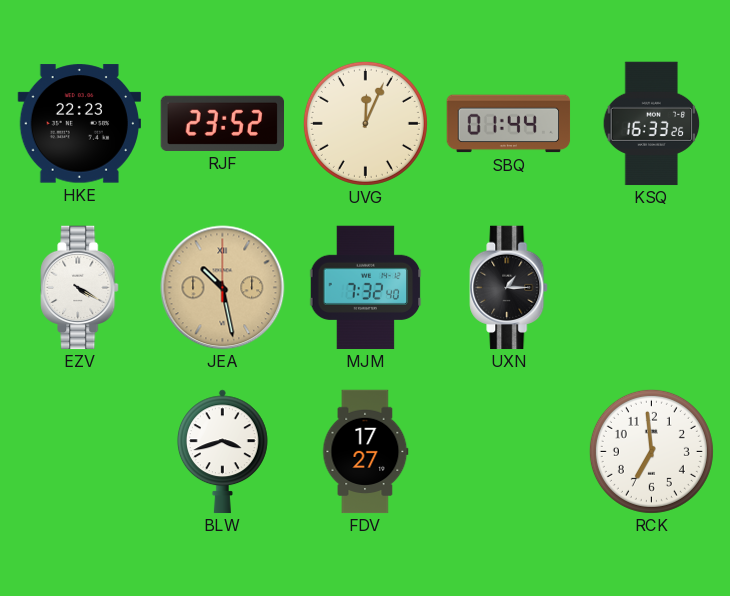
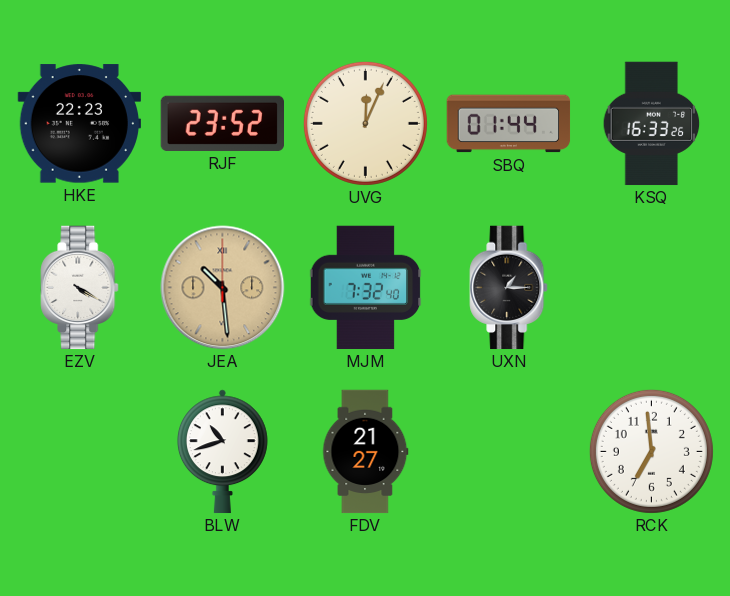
JEA: 10:28 -> 10:29
BLW: 3:42 -> 10:42
FDV: 17:27 -> 21:27
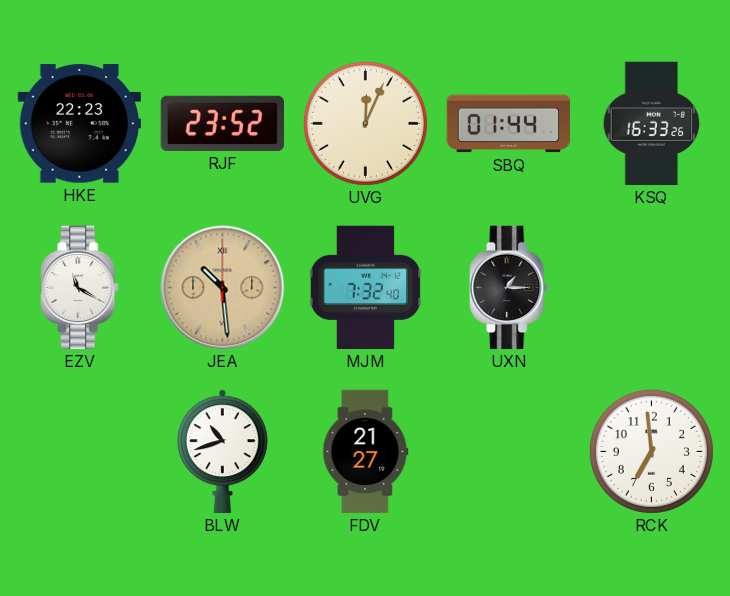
EZV: 4:20 -> 11:20
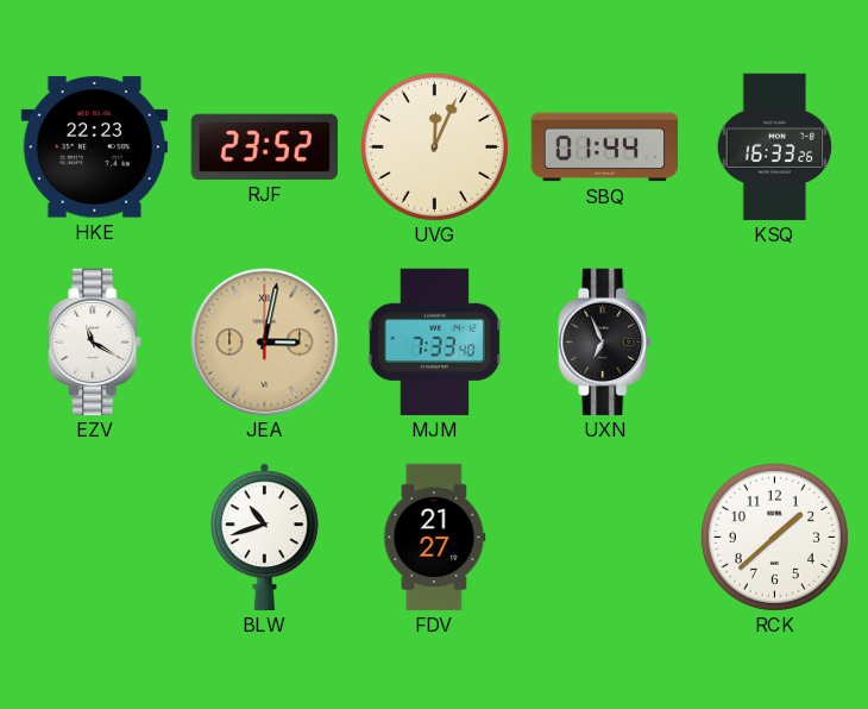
JEA: 10:29 -> 3:02
MJM: 7:32 -> 7:33
UXN: 1:15 -> 6:56
RCK: 6:59 -> 1:38
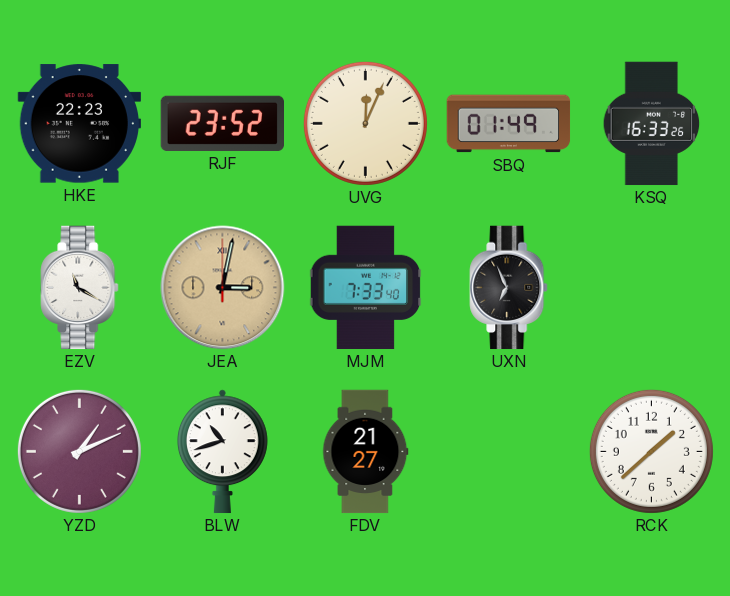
SBQ: 01:44 -> 01:49
YZD: none -> 1:11
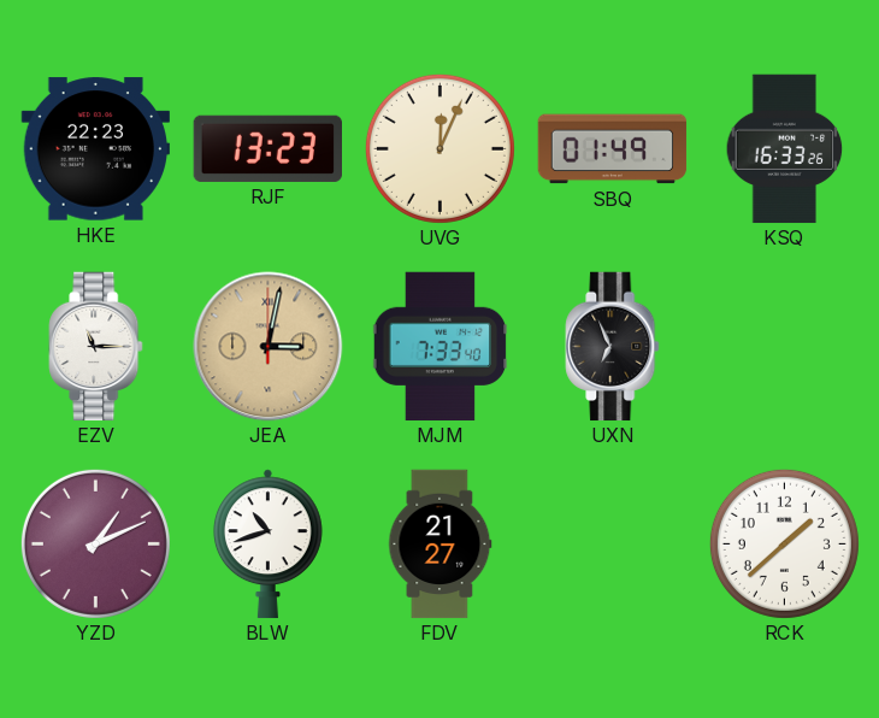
RJF: 23:52 -> 13:23
EZV: 11:20 -> 11:15
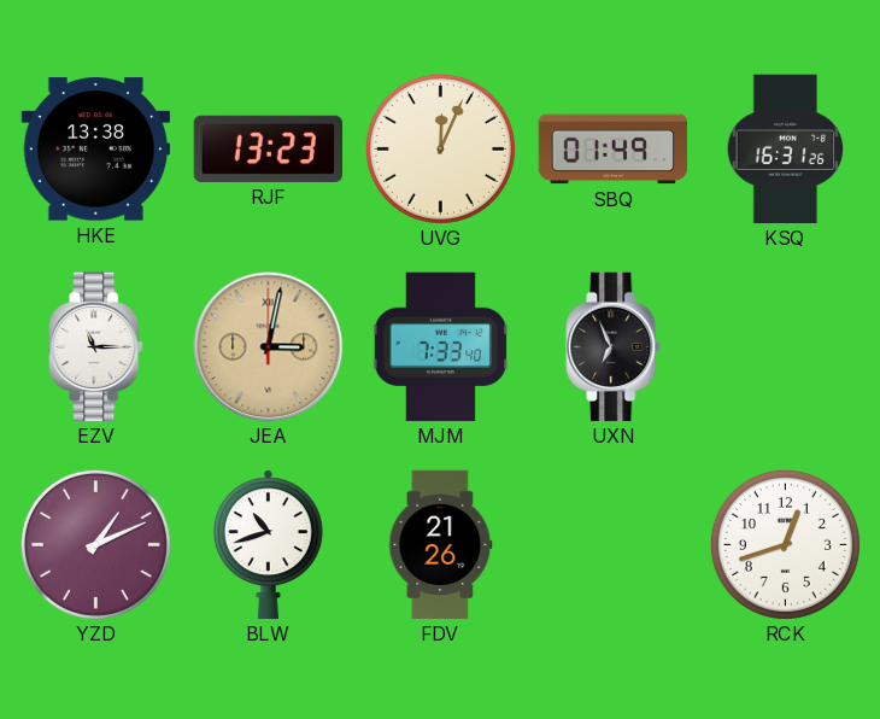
HKE: 22:23 -> 13:38
KSQ: 16:33 -> 16:31
FDV: 21:27 -> 21:26
RCK: 1:38 -> 12:42
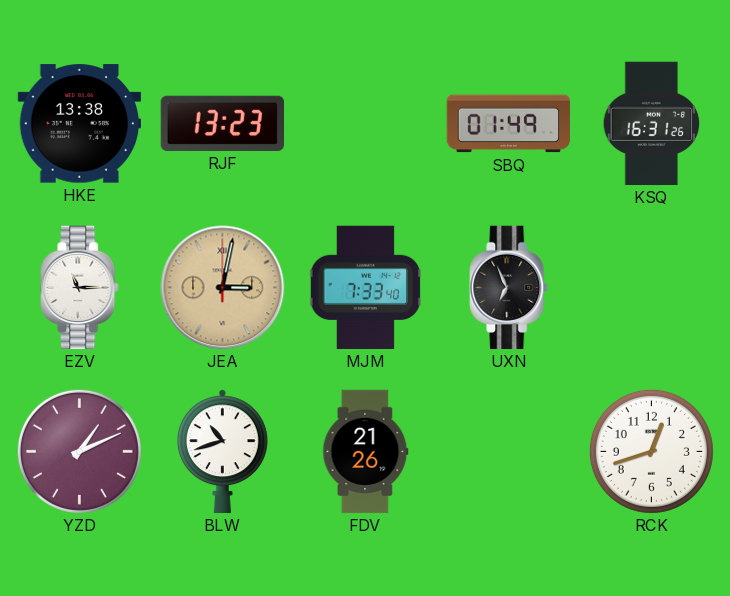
UVG: 12:04 -> none
